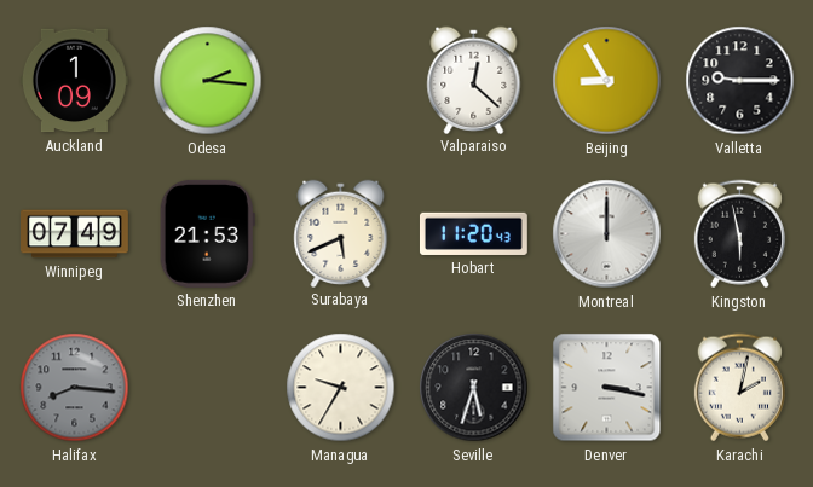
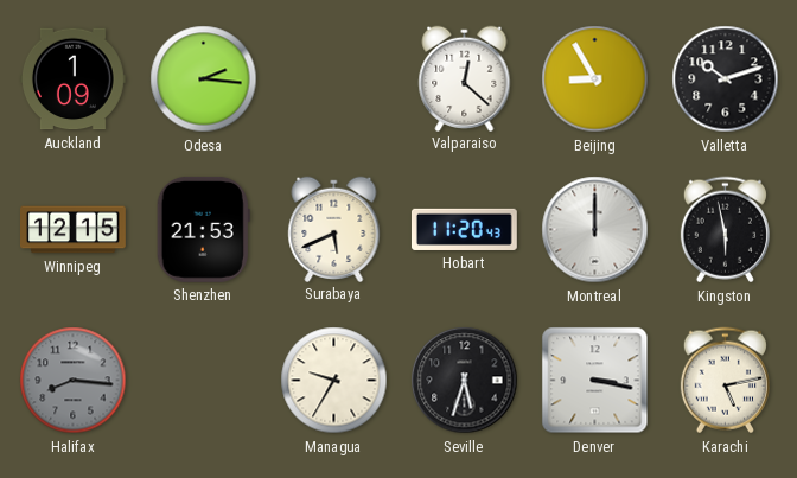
Valletta: 9:15 -> 10:12
Winnipeg: 07:49 -> 12:15
Karachi: 2:02 -> 5:13
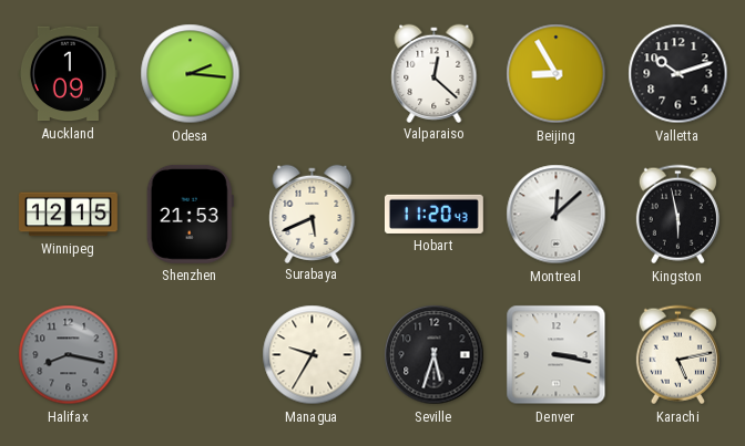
Montreal: 12:00 -> 12:08
Halifax: 8:16 -> 8:17
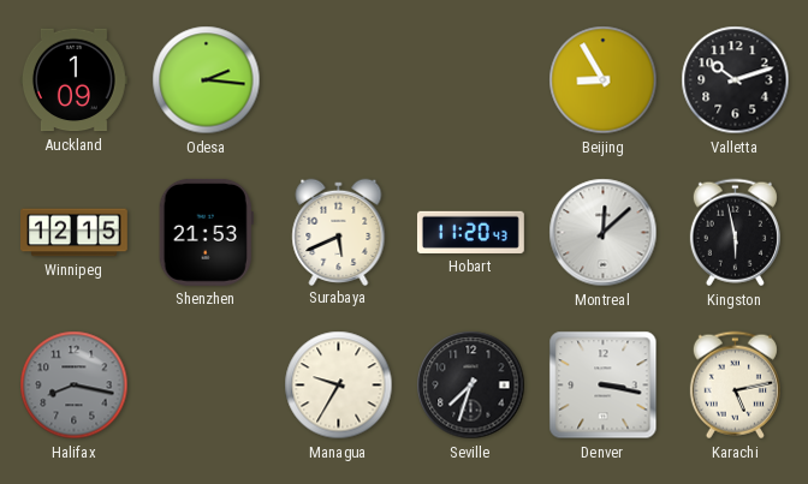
Valparaiso: 12:22 -> none
Seville: 5:33 -> 7:33
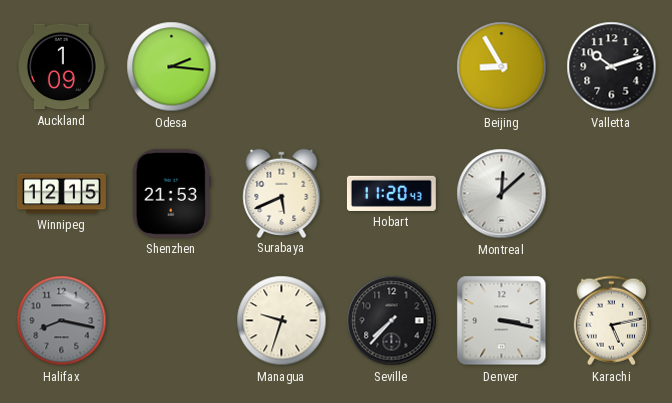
Kingston: 5:58 -> none
Managua: 9:35 -> 9:33
Seville: 7:33 -> 7:37
